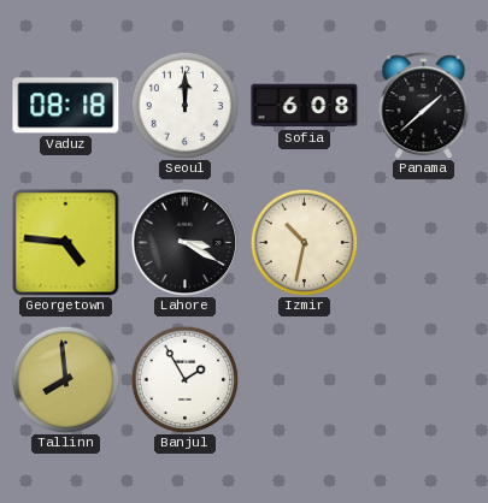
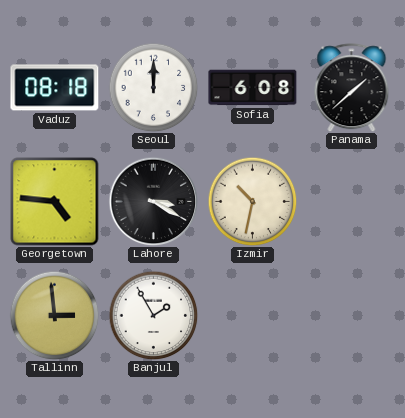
Tallinn: 7:59 -> 2:59
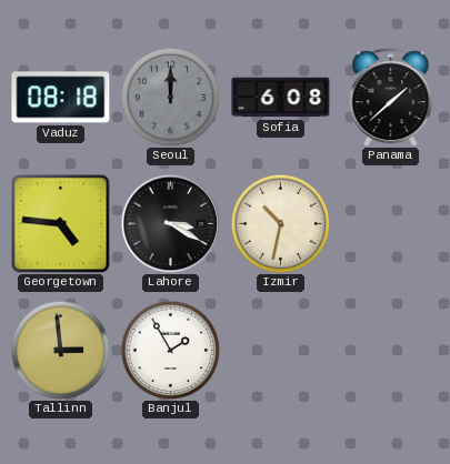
Seoul dial: white -> grey
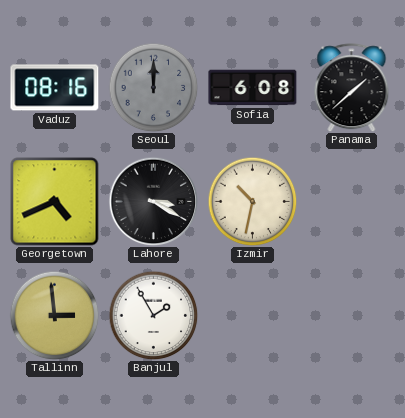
Vaduz: 08:18 -> 08:16
Georgetown: 4:46 -> 4:41
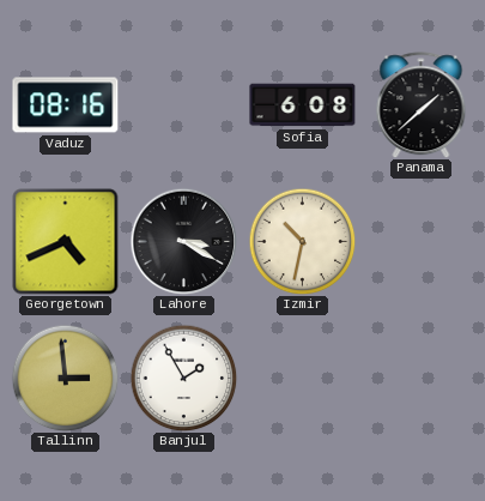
Seoul: 12:00 -> none
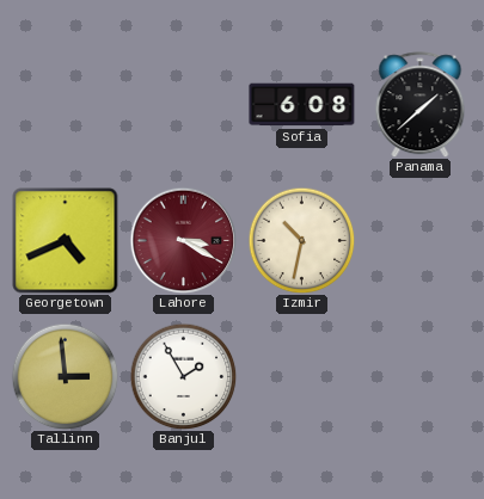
Vaduz: 08:16 -> none
Lahore dial: black -> burgundy
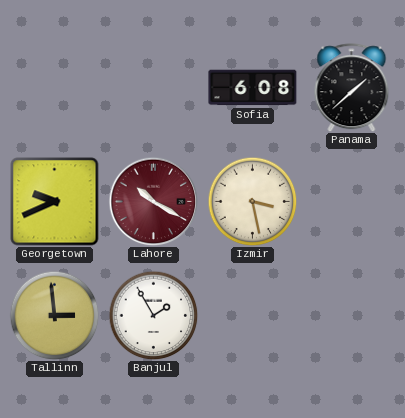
Georgetown: 4:41 -> 9:41
Lahore: 3:20 -> 10:20
Izmir: 10:32 -> 3:28
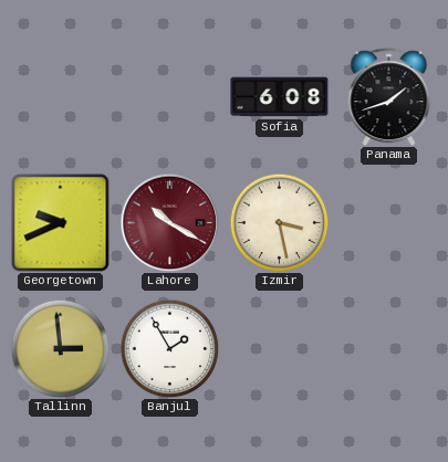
Panama: 1:38 -> 1:42
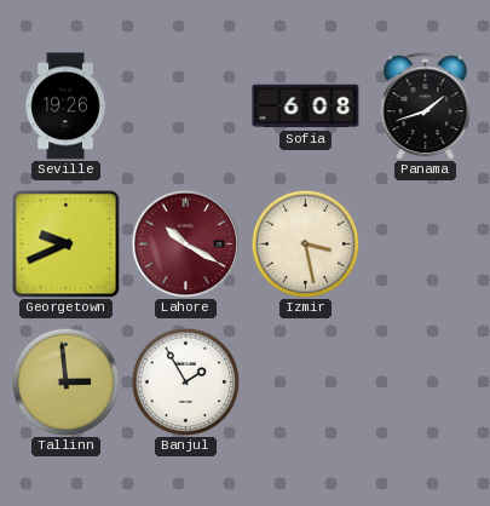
Seville: none -> 19:26
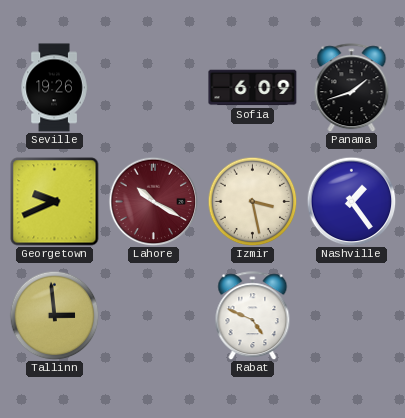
Sofia: 6:08 -> 6:09
Nashville: none -> 1:24
Banjul: 1:55 -> none
Rabat: none -> 4:49
